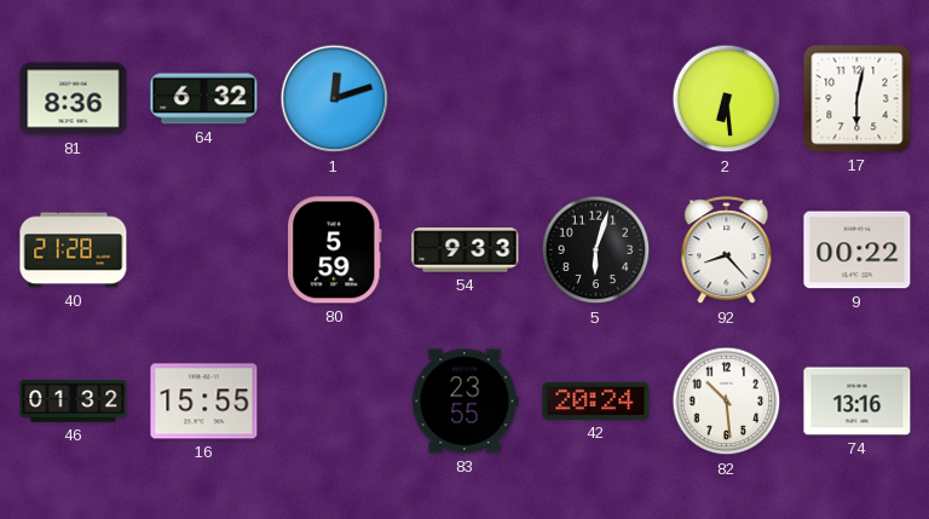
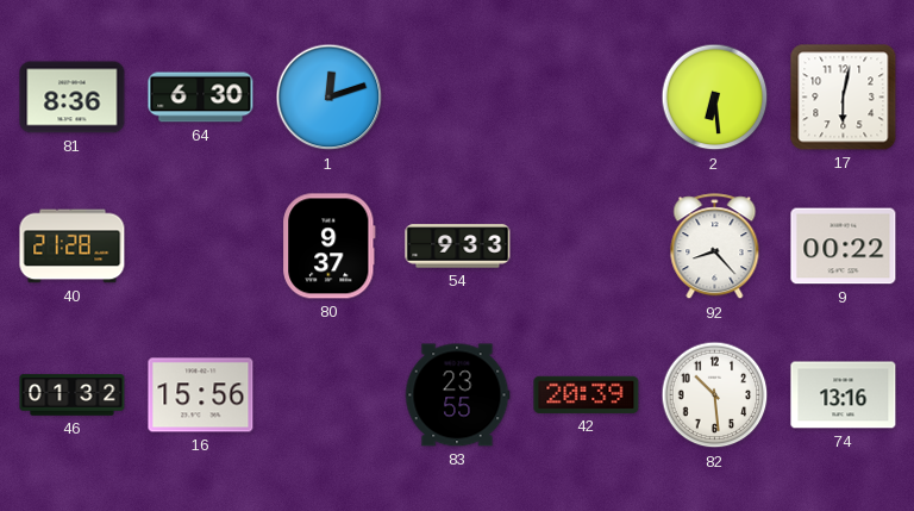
64: 6:32 -> 6:30
80: 5:59 -> 9:37
5: 6:03 -> none
16: 15:55 -> 15:56
42: 20:24 -> 20:39
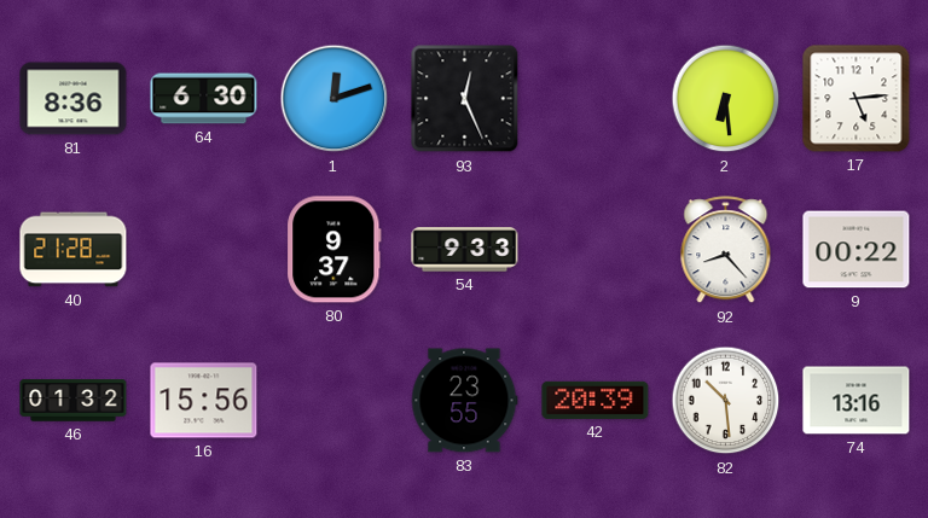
93: none -> 12:26
17: 6:02 -> 5:14
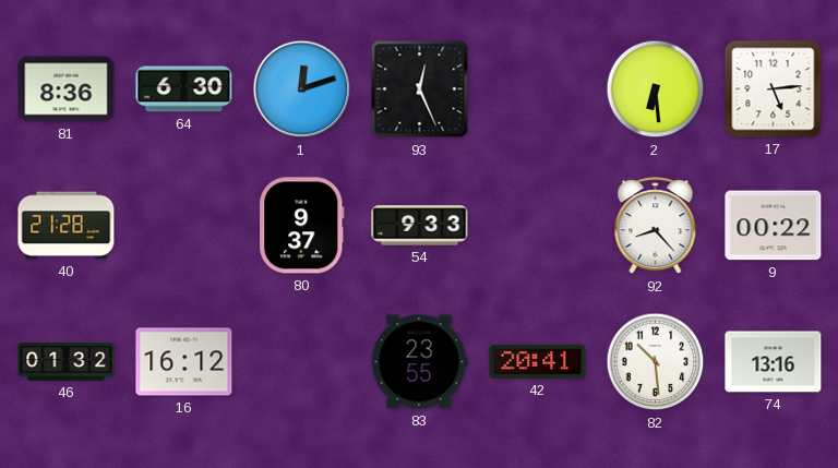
16: 15:56 -> 16:12
42: 20:39 -> 20:41
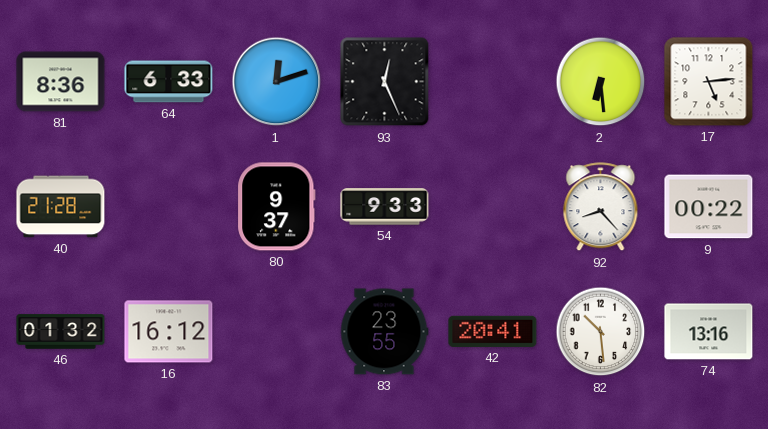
64: 6:30 -> 6:33
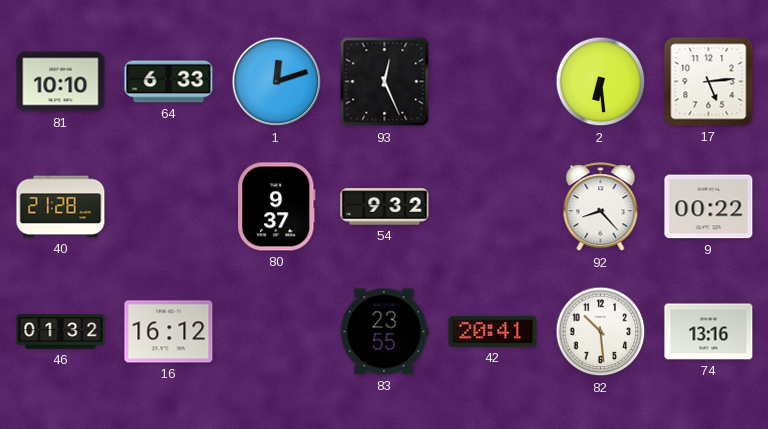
81: 8:36 -> 10:10
54: 9:33 -> 9:32
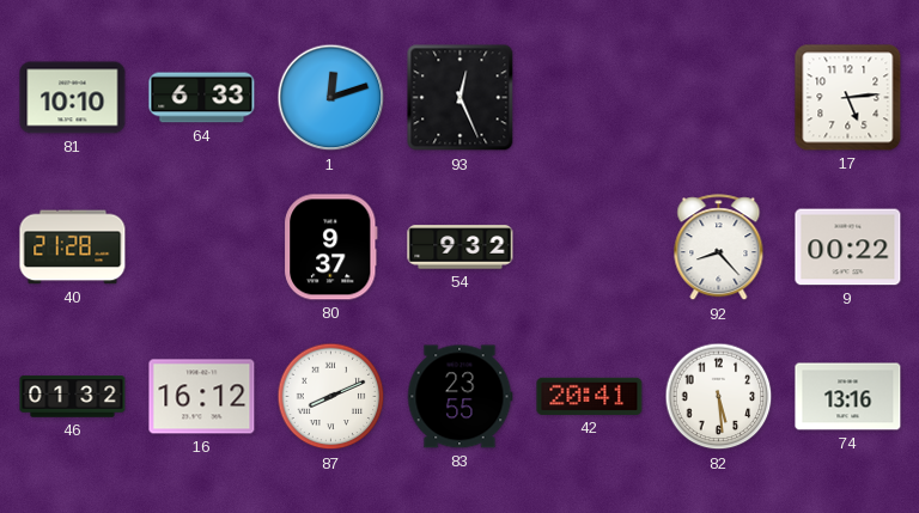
2: 6:29 -> none
87: none -> 8:11
82: 10:29 -> 5:29
